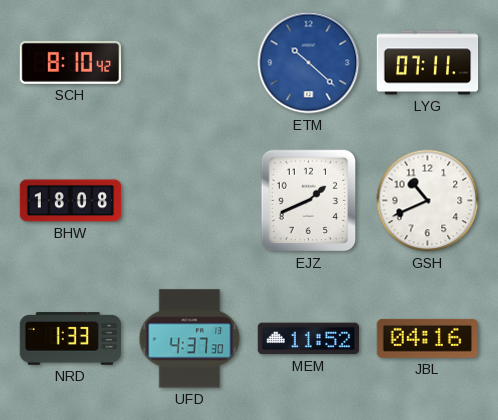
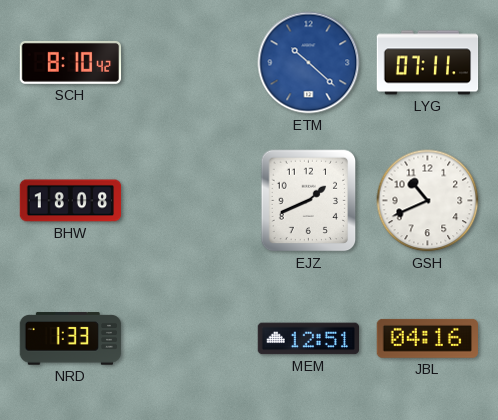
UFD: 4:37 -> none
MEM: 11:52 -> 12:51
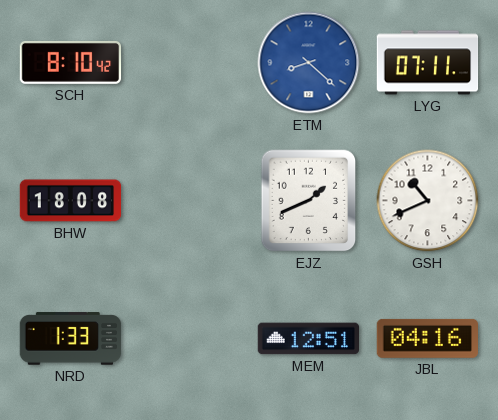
ETM: 10:22 -> 8:22
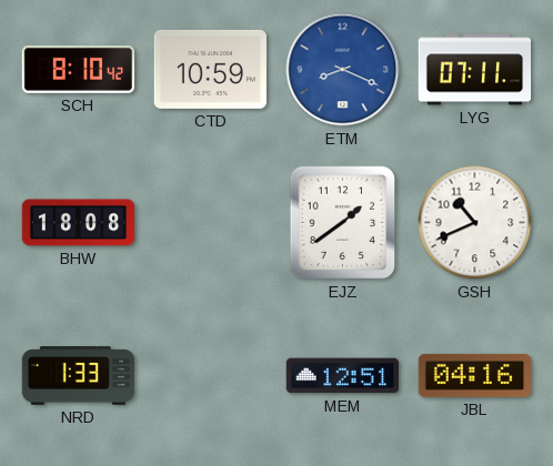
CTD: none -> 10:59
ETM: 8:22 -> 8:19
EJZ: 1:41 -> 1:39
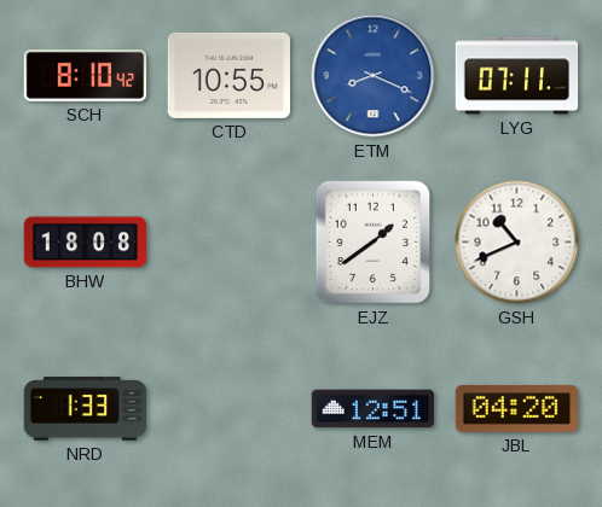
CTD: 10:59 -> 10:55
JBL: 04:16 -> 04:20
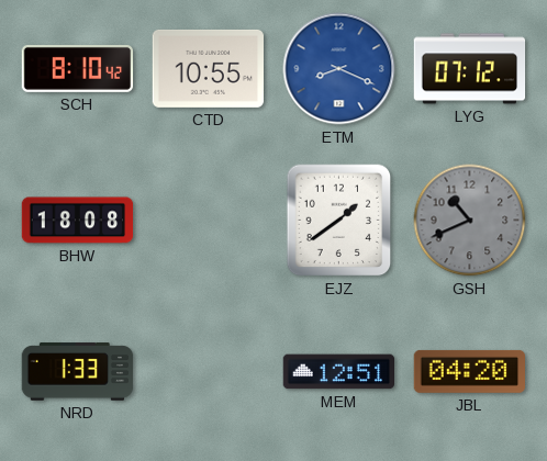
LYG: 07:11 -> 07:12
GSH dial: white -> grey
